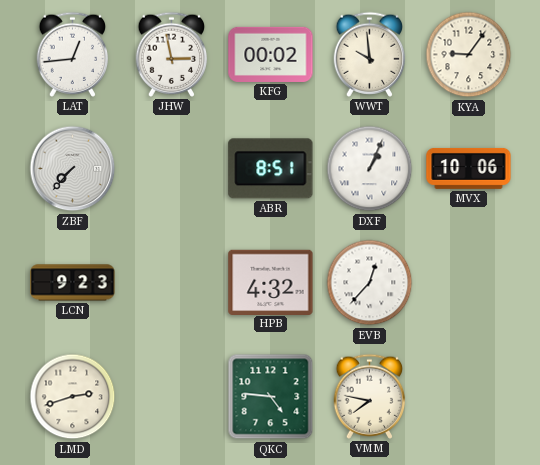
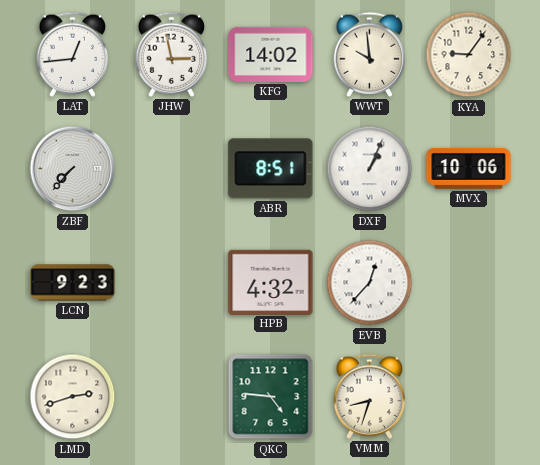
KFG: 00:02 -> 14:02
VMM: 7:47 -> 8:33
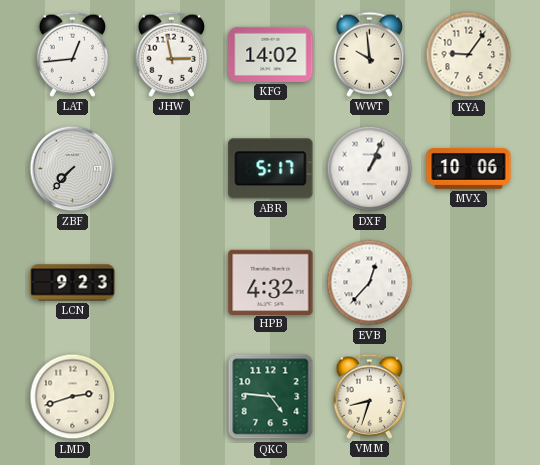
ABR: 8:51 -> 5:17
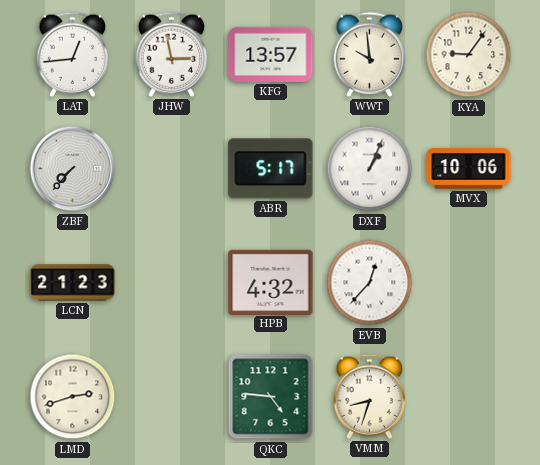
KFG: 14:02 -> 13:57
LCN: 9:23 -> 21:23
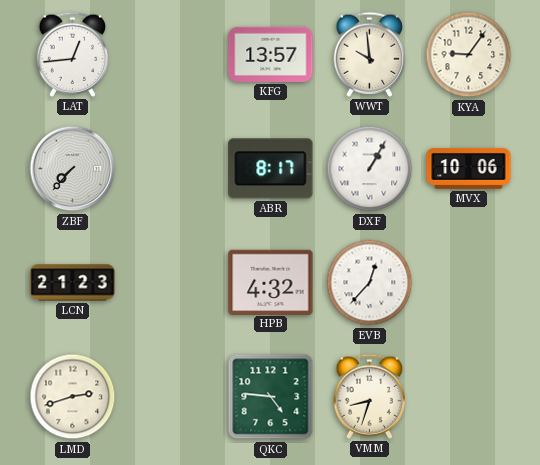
JHW: 2:58 -> none
ABR: 5:17 -> 8:17
DXF: 1:04 -> 1:05
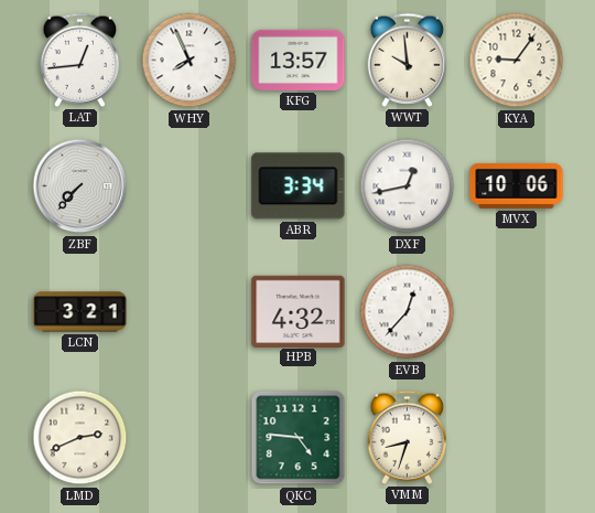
WHY: none -> 7:56
ABR: 8:17 -> 3:34
DXF: 1:05 -> 12:43
LCN: 21:23 -> 3:21
LMD: 2:42 -> 2:41
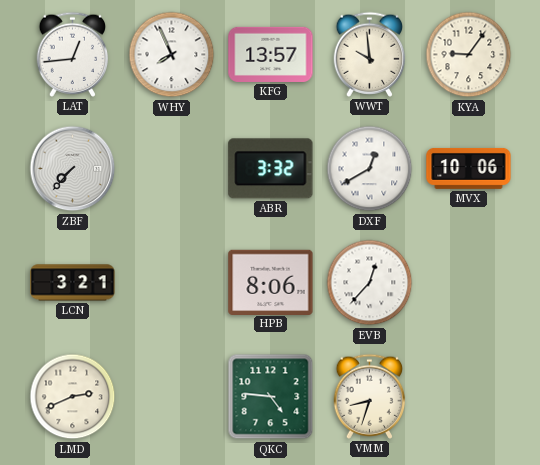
ABR: 3:34 -> 3:32
DXF: 12:43 -> 12:40
HPB: 4:32 -> 8:06
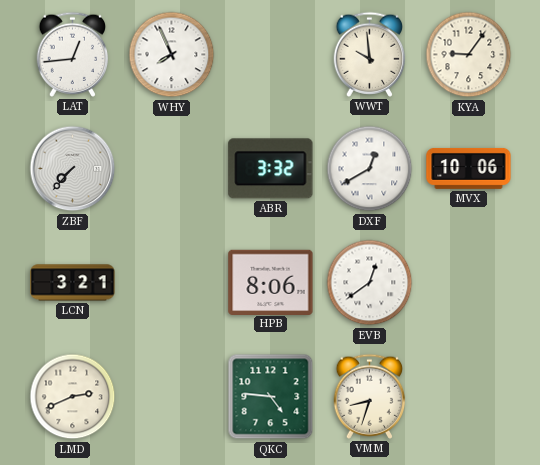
KFG: 13:57 -> none
EVB: 12:37 -> 12:39
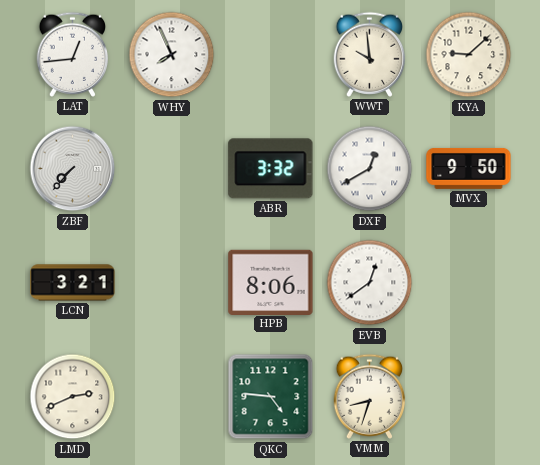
KYA: 9:06 -> 9:08
MVX: 10:06 -> 9:50
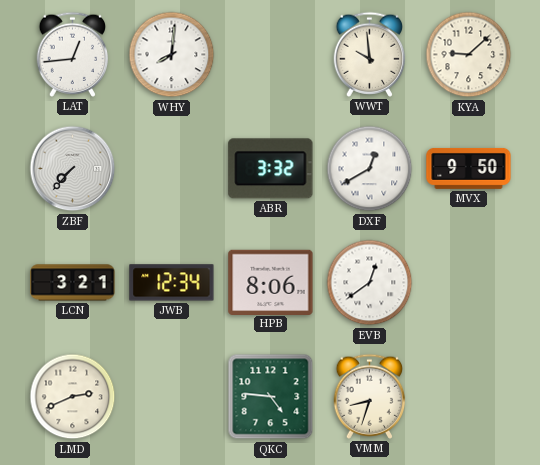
WHY: 7:56 -> 8:01
JWB: none -> 12:34
